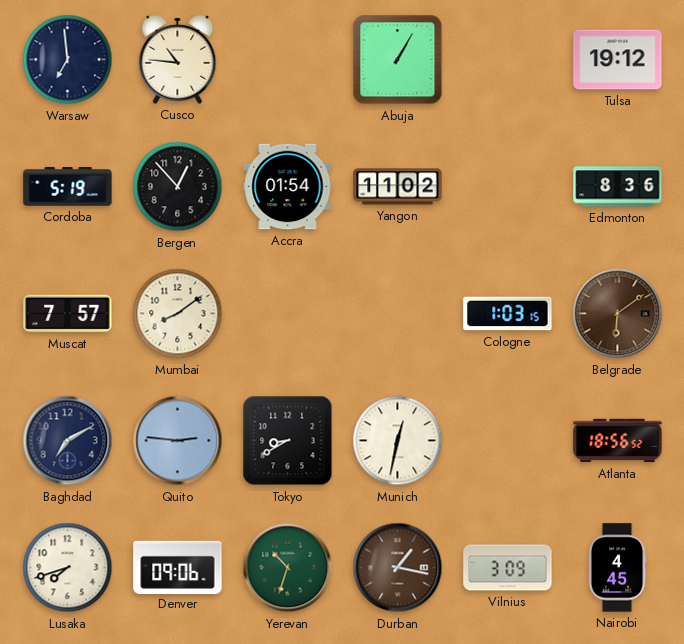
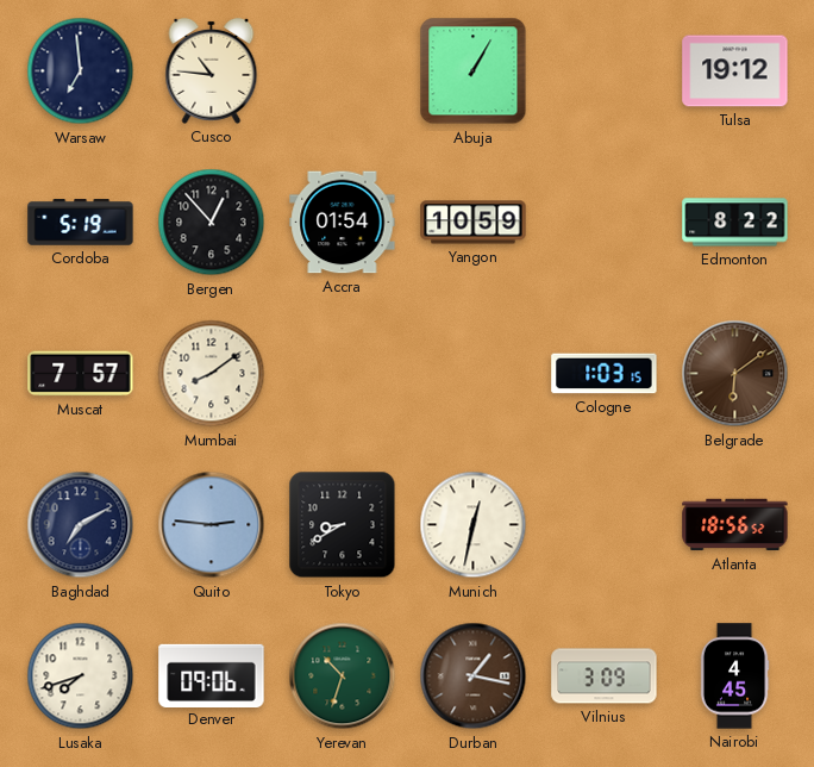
Yangon: 11:02 -> 10:59
Edmonton: 8:36 -> 8:22
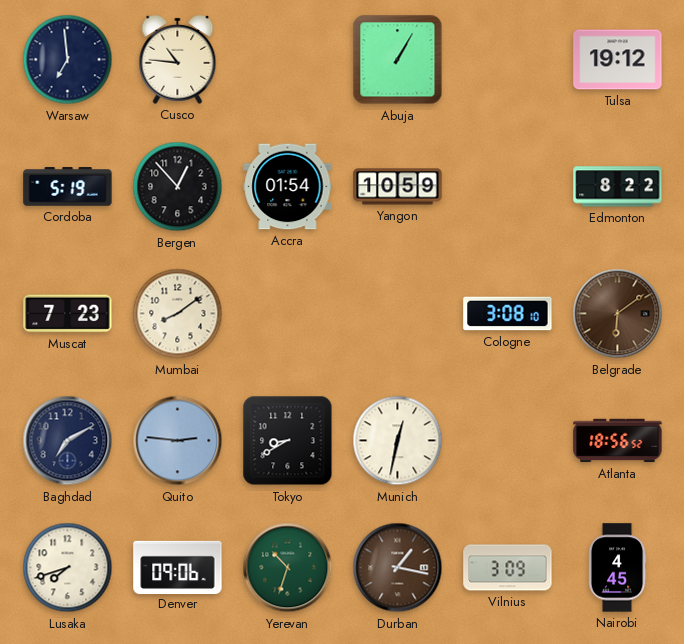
Muscat: 7:57 -> 7:23
Cologne: 1:03 -> 3:08
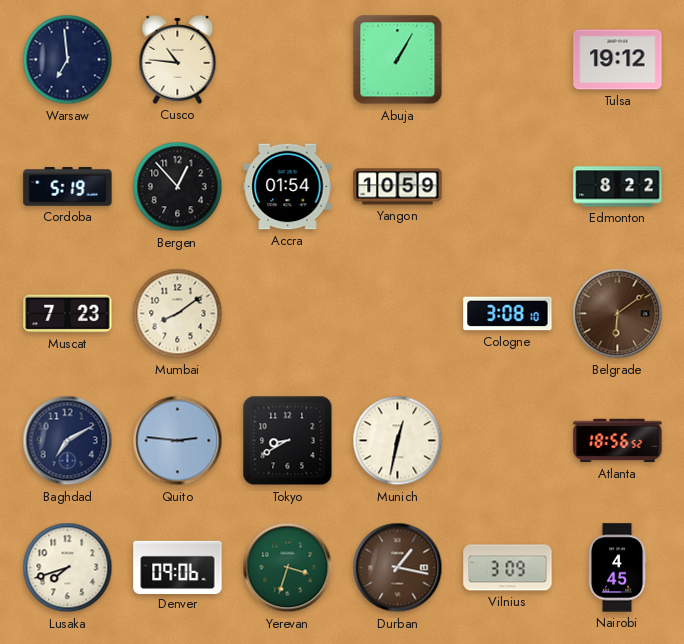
Yerevan: 10:33 -> 3:33
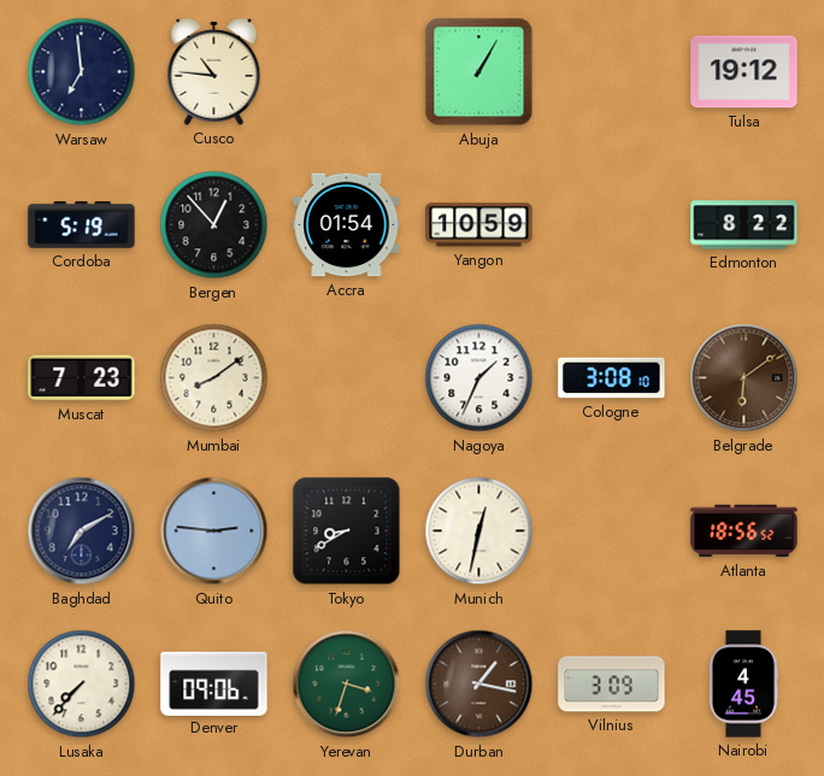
Nagoya: none -> 1:34
Lusaka: 7:42 -> 7:37
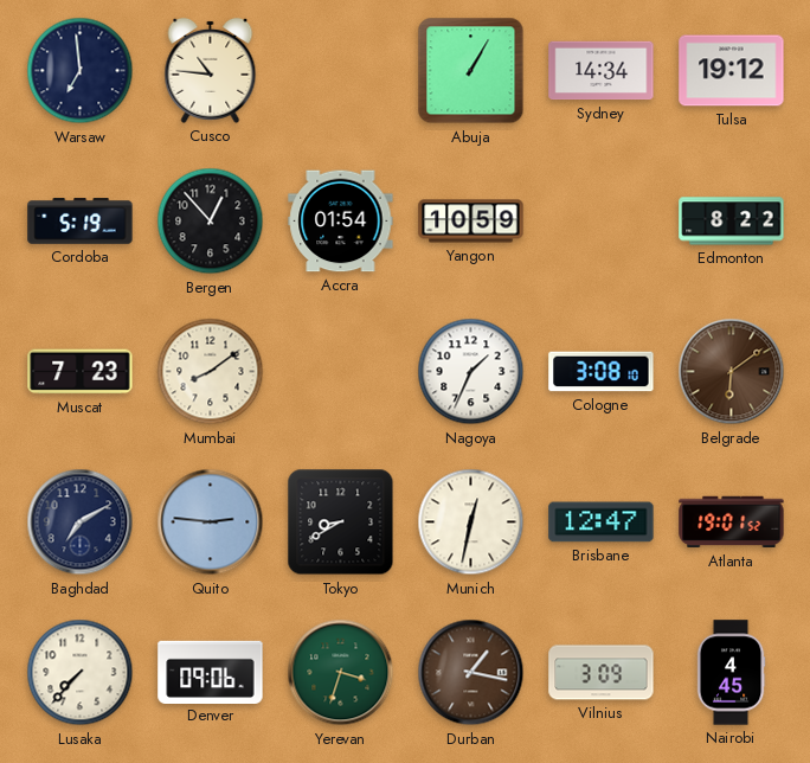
Sydney: none -> 14:34
Brisbane: none -> 12:47
Atlanta: 18:56 -> 19:01
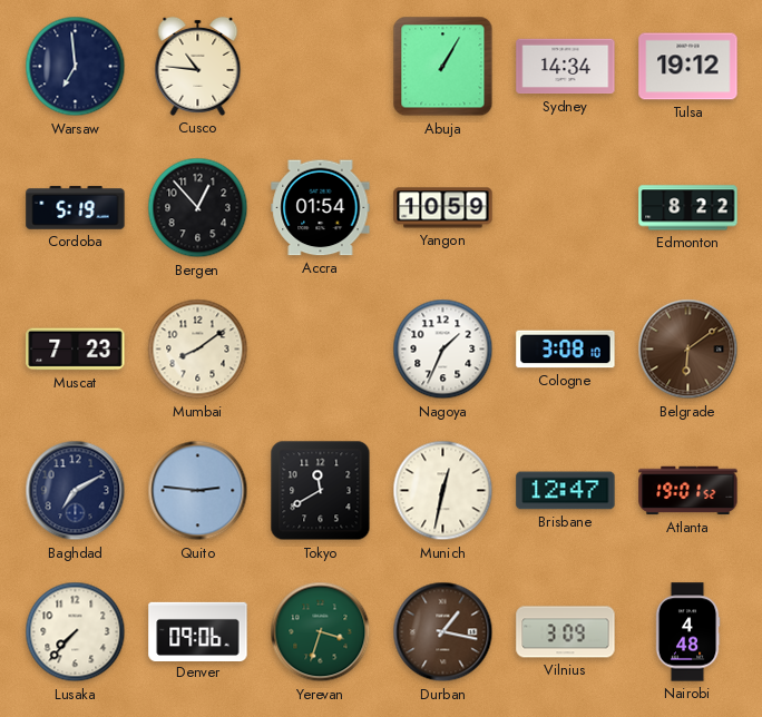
Tokyo: 8:40 -> 11:40
Nairobi: 4:45 -> 4:48
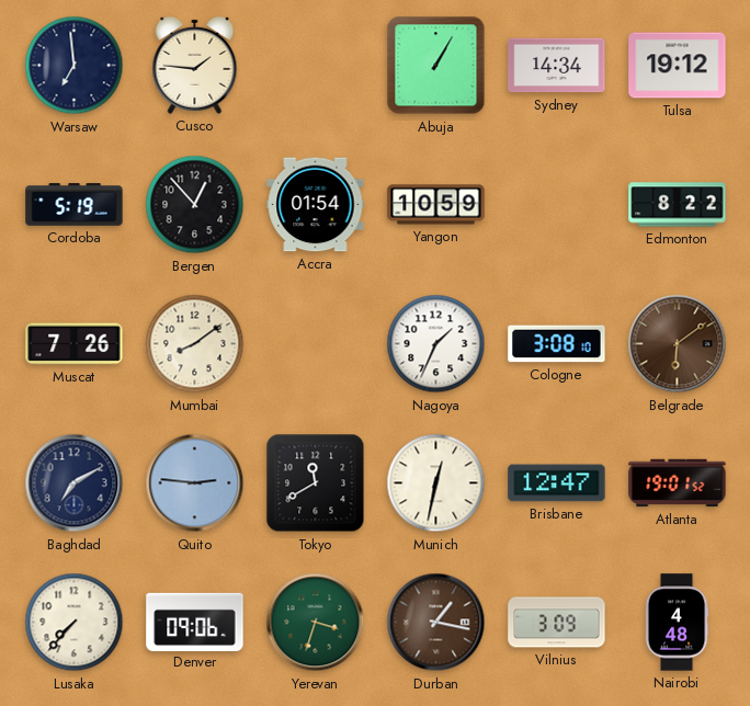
Cusco: 10:46 -> 1:46
Muscat: 7:23 -> 7:26
